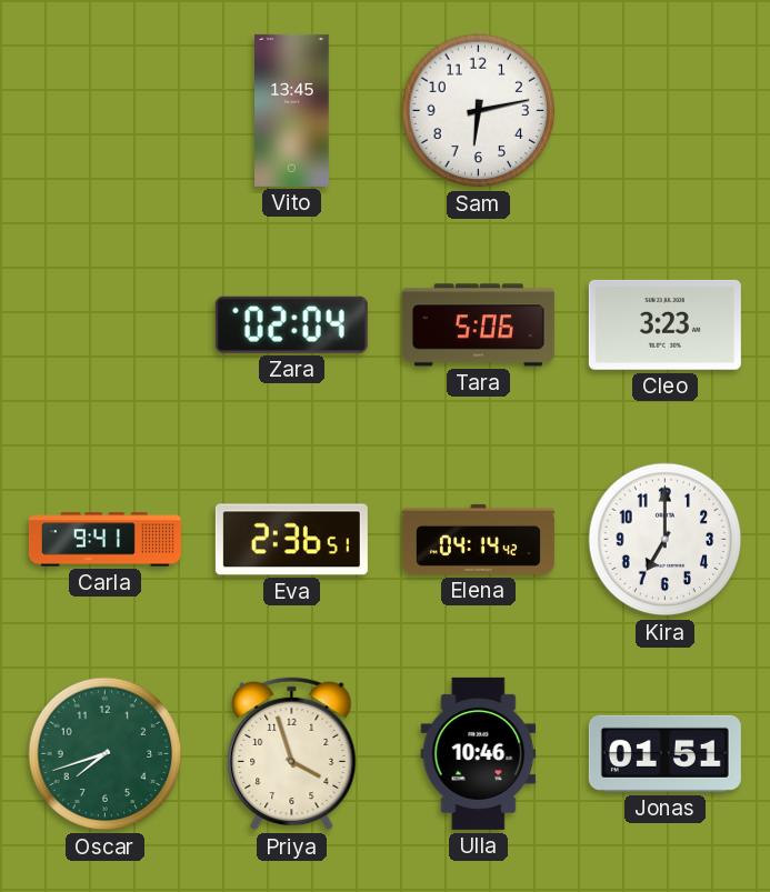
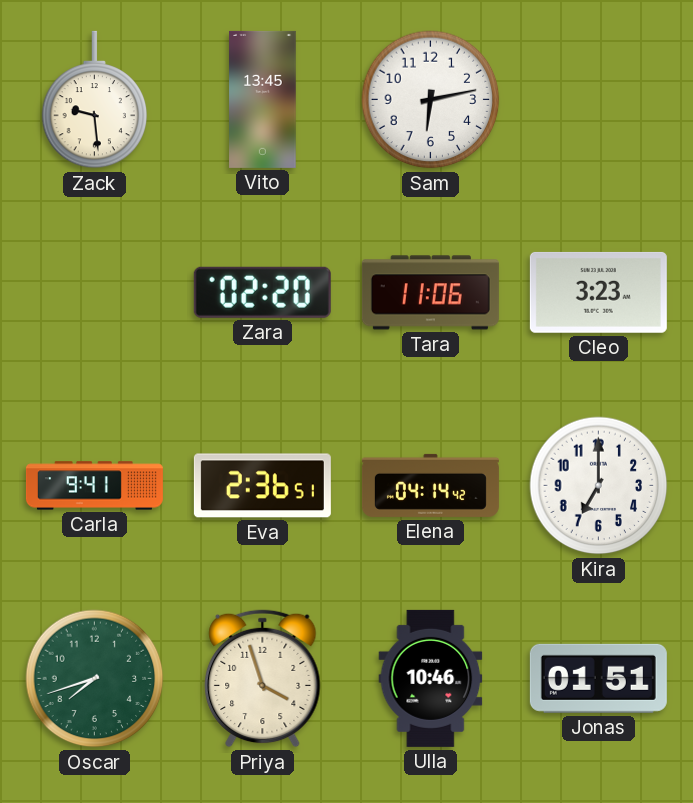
Zack: none -> 9:29
Zara: 02:04 -> 02:20
Tara: 5:06 -> 11:06
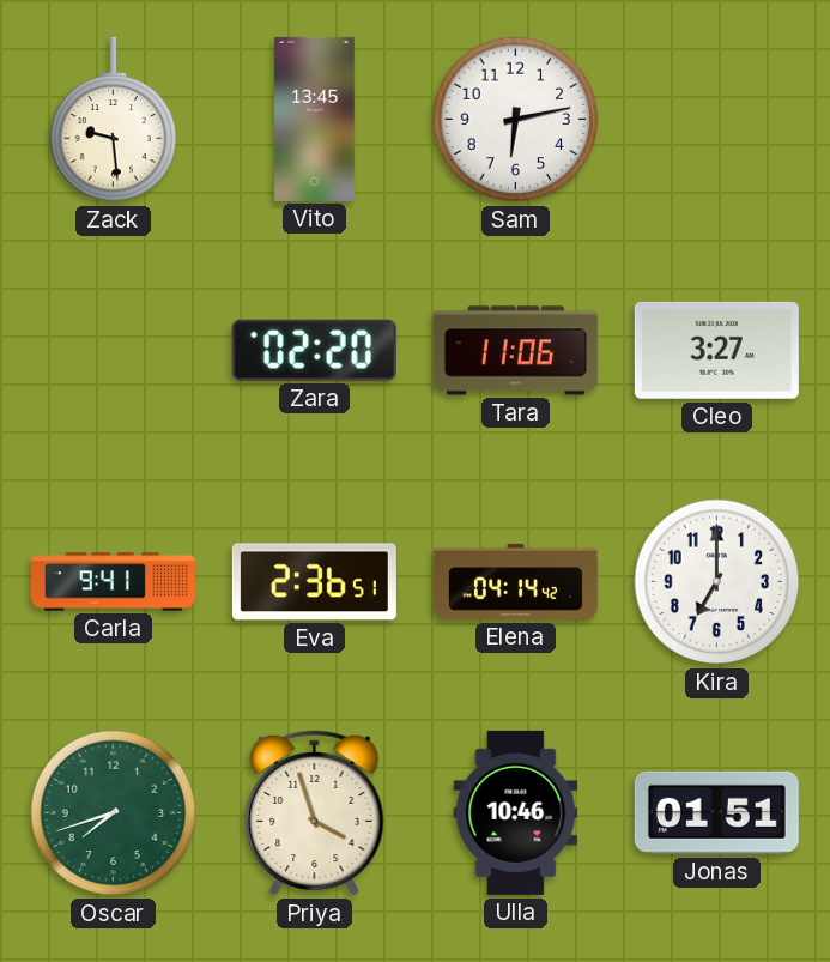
Cleo: 3:23 -> 3:27
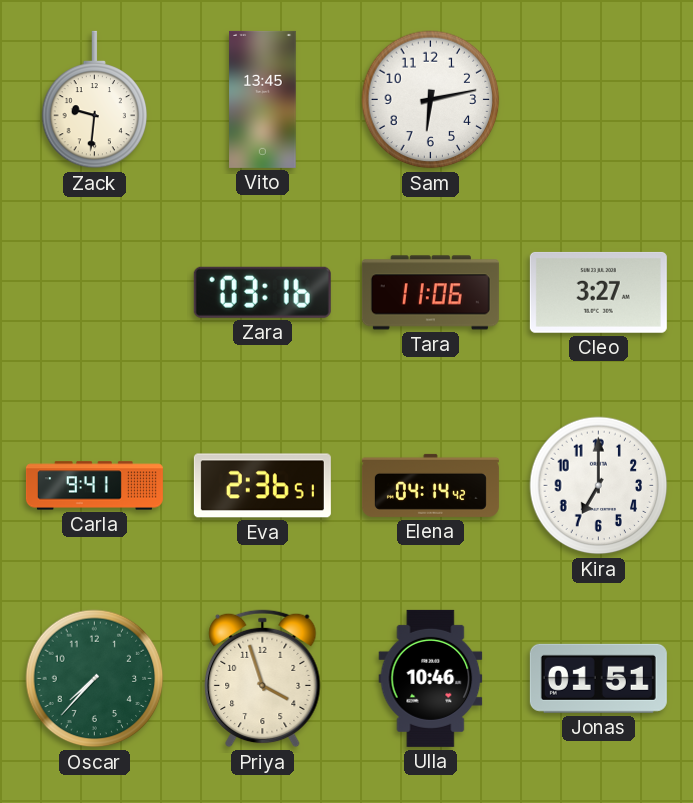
Zack: 9:29 -> 9:31
Zara: 02:20 -> 03:16
Oscar: 7:42 -> 7:37
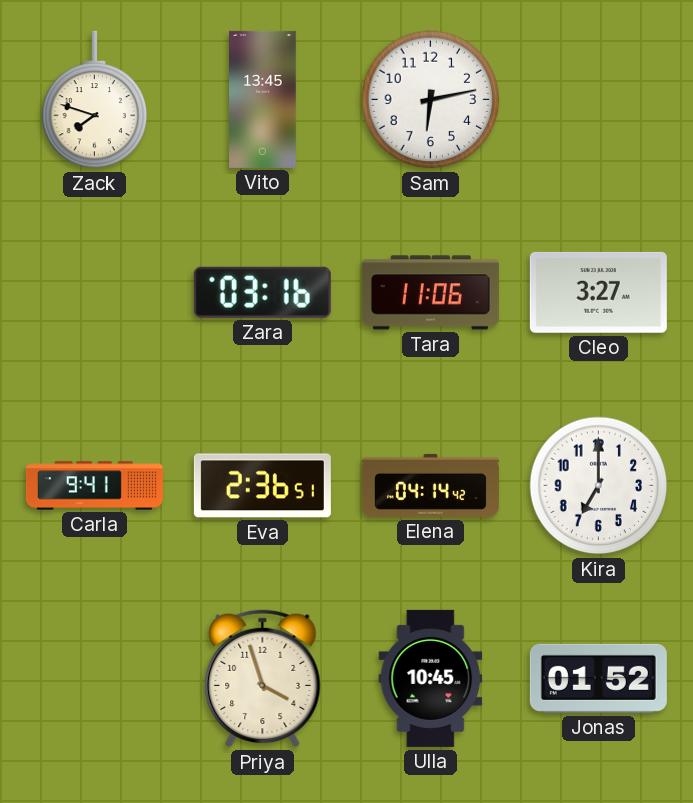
Zack: 9:31 -> 7:48
Oscar: 7:37 -> none
Ulla: 10:46 -> 10:45
Jonas: 01:51 -> 01:52
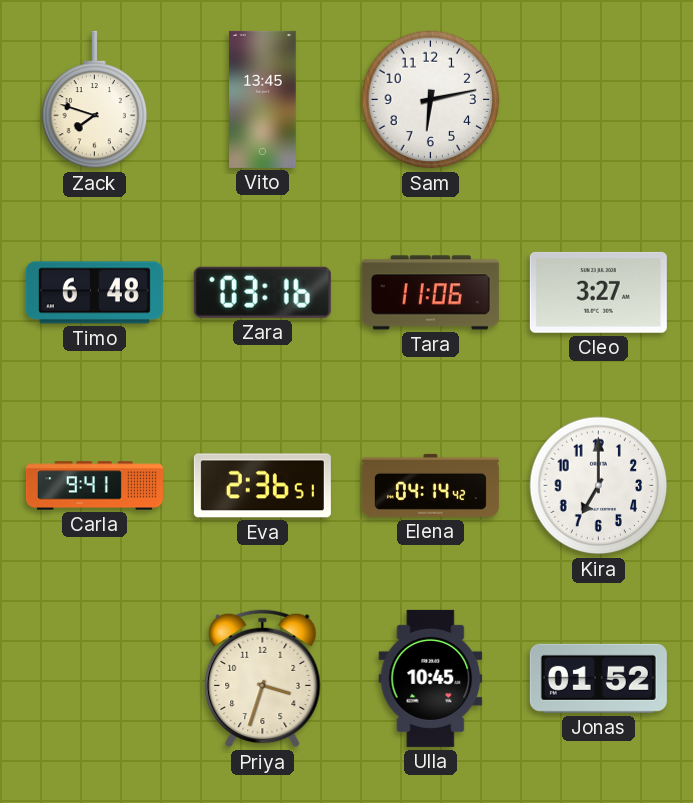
Timo: none -> 6:48
Priya: 3:57 -> 3:33
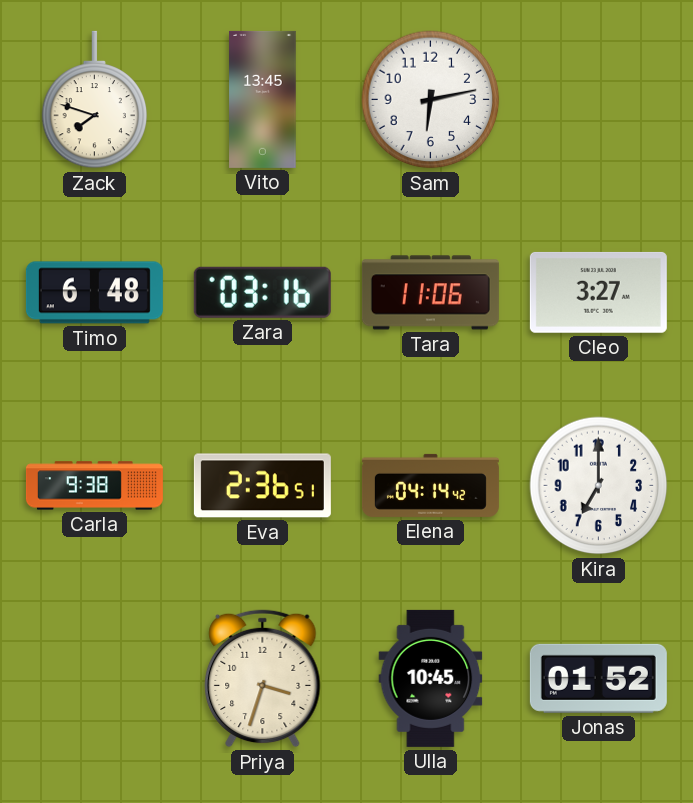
Carla: 9:41 -> 9:38
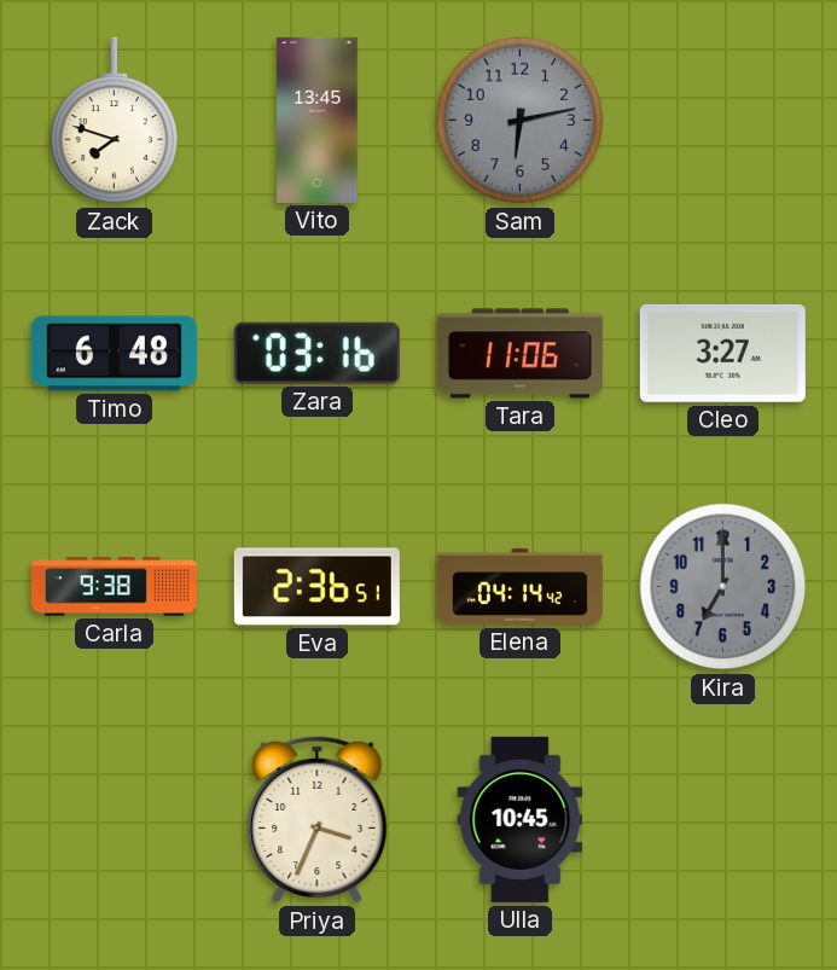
Sam dial: white -> grey
Kira dial: white -> grey
Priya: 3:33 -> 3:34
Jonas: 01:52 -> none
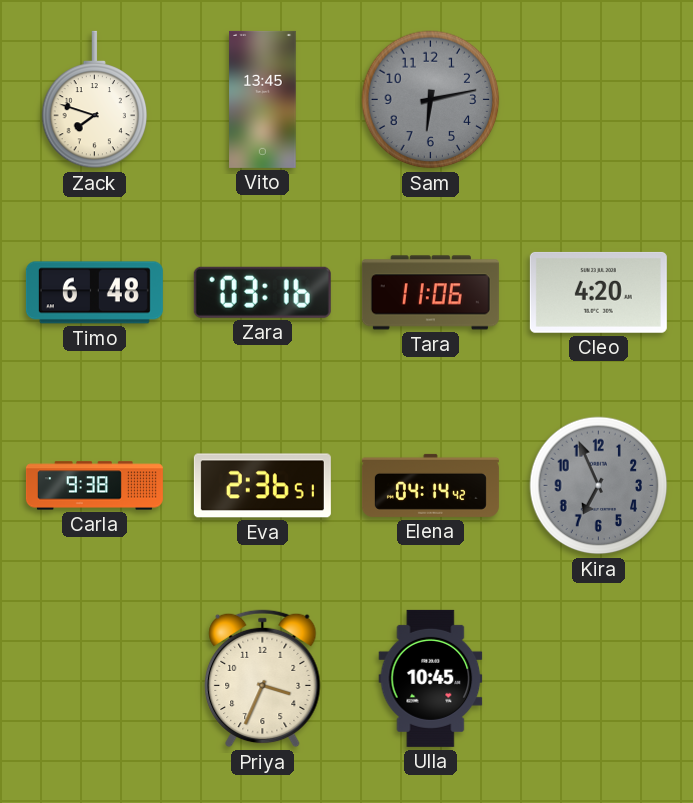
Cleo: 3:27 -> 4:20
Kira: 7:00 -> 6:56
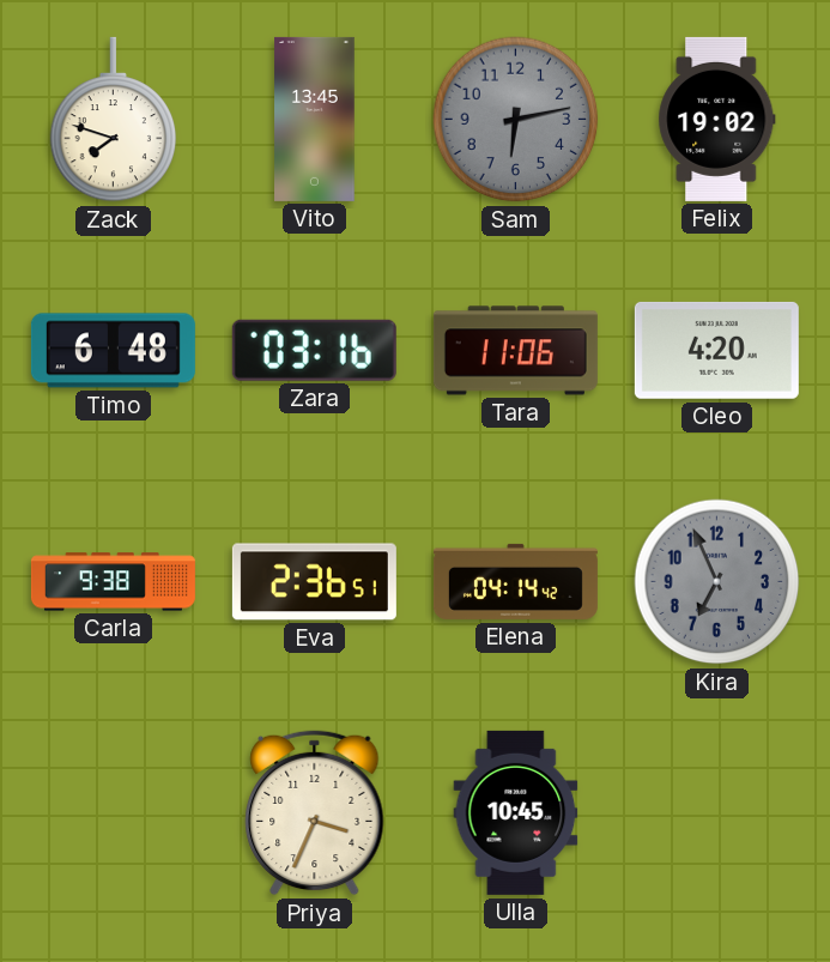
Felix: none -> 19:02
